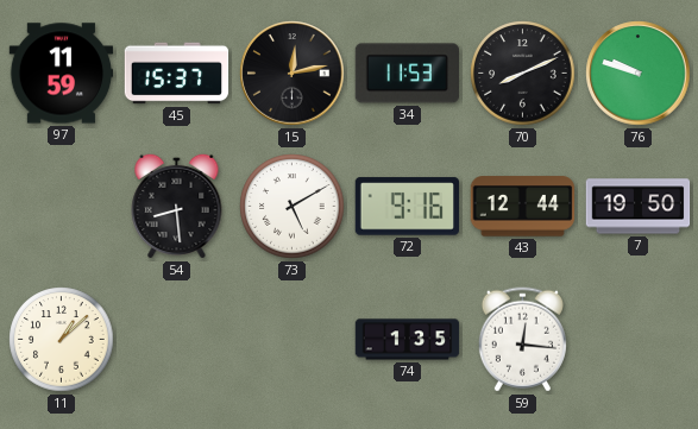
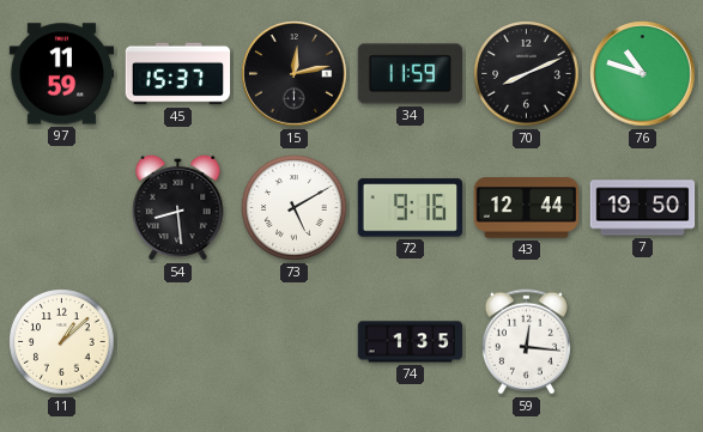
34: 11:53 -> 11:59
76: 9:48 -> 10:48
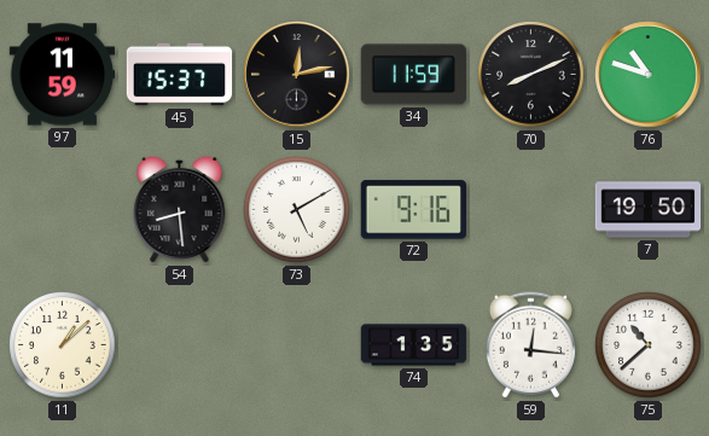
43: 12:44 -> none
75: none -> 10:38
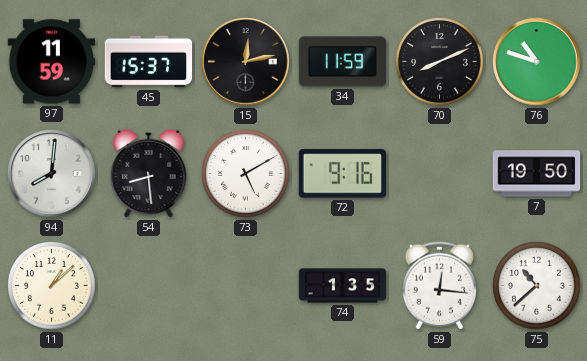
94: none -> 8:01
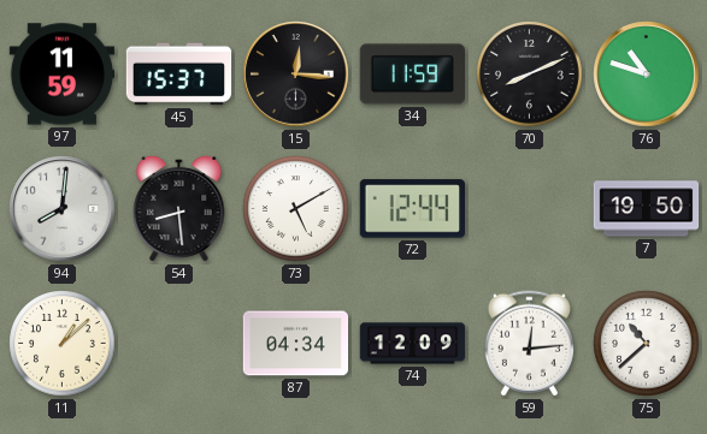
15: 12:13 -> 12:16
72: 9:16 -> 12:44
87: none -> 04:34
74: 1:35 -> 12:09
59: 12:16 -> 12:14
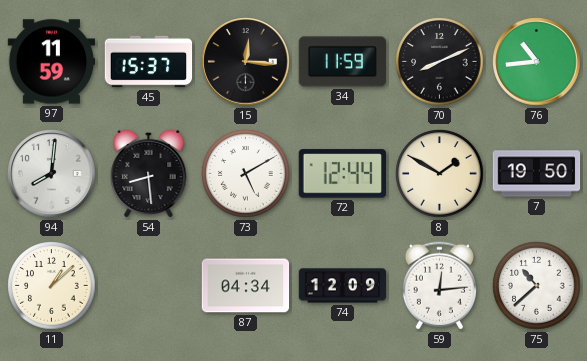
76: 10:48 -> 10:44
8: none -> 1:50
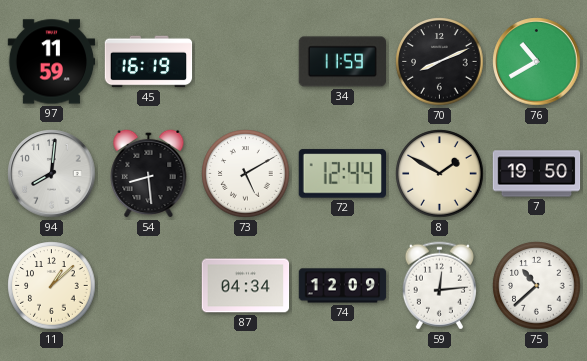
45: 15:37 -> 16:19
15: 12:16 -> none
76: 10:44 -> 10:40
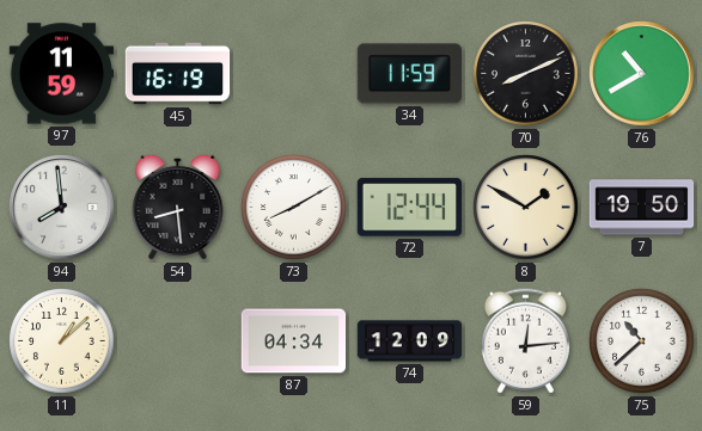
94: 8:01 -> 7:59
73: 5:10 -> 8:10
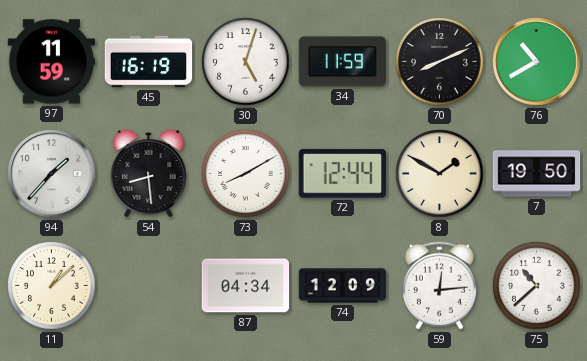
30: none -> 5:03
94: 7:59 -> 1:37
